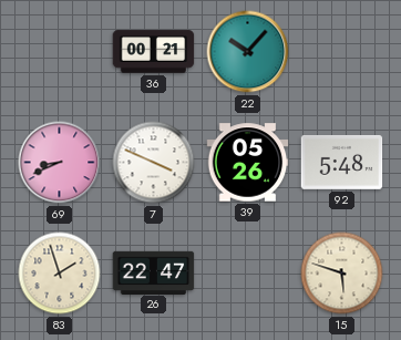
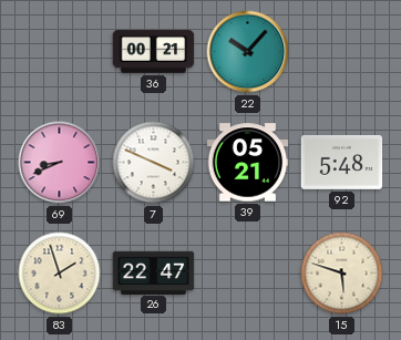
39: 05:26 -> 05:21
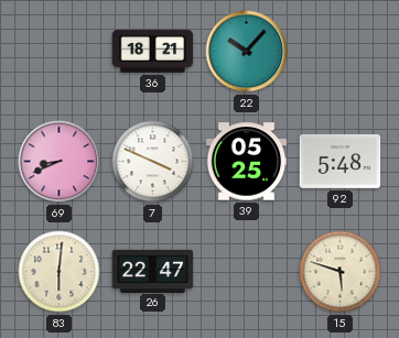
36: 00:21 -> 18:21
39: 05:21 -> 05:25
83: 1:57 -> 6:01
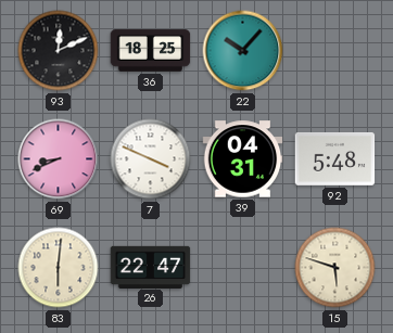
93: none -> 12:11
36: 18:21 -> 18:25
39: 05:25 -> 04:31
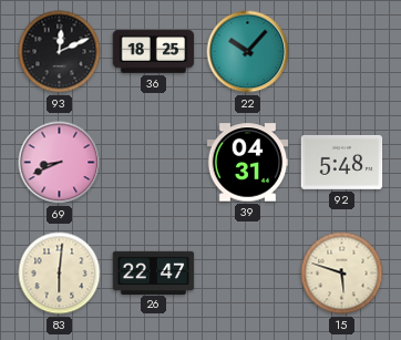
7: 3:49 -> none
